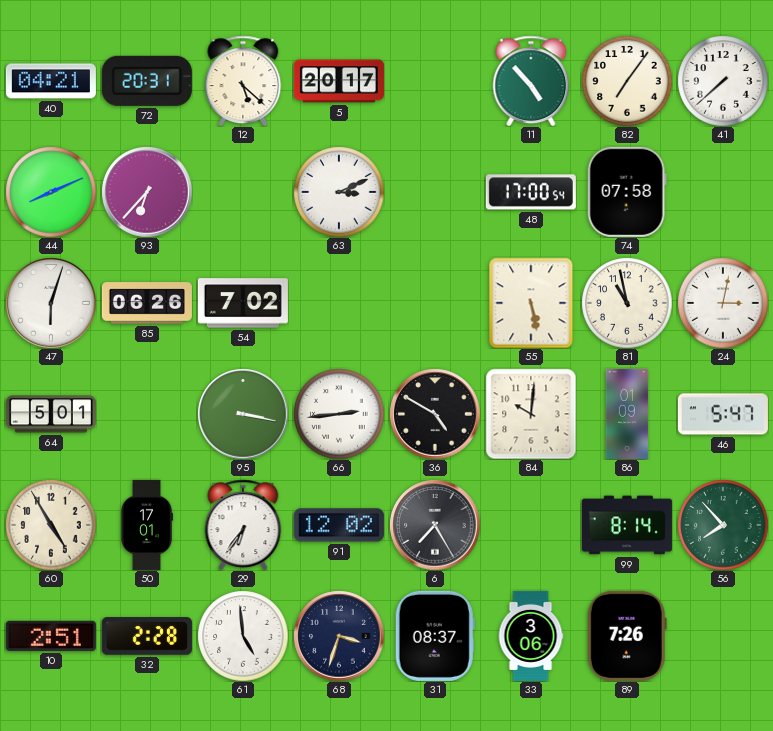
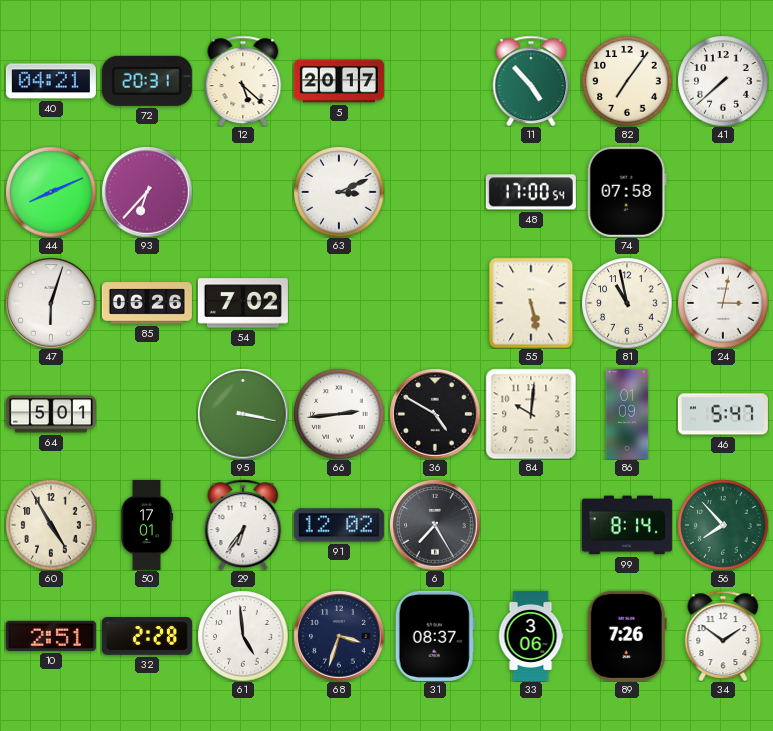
34: none -> 1:51
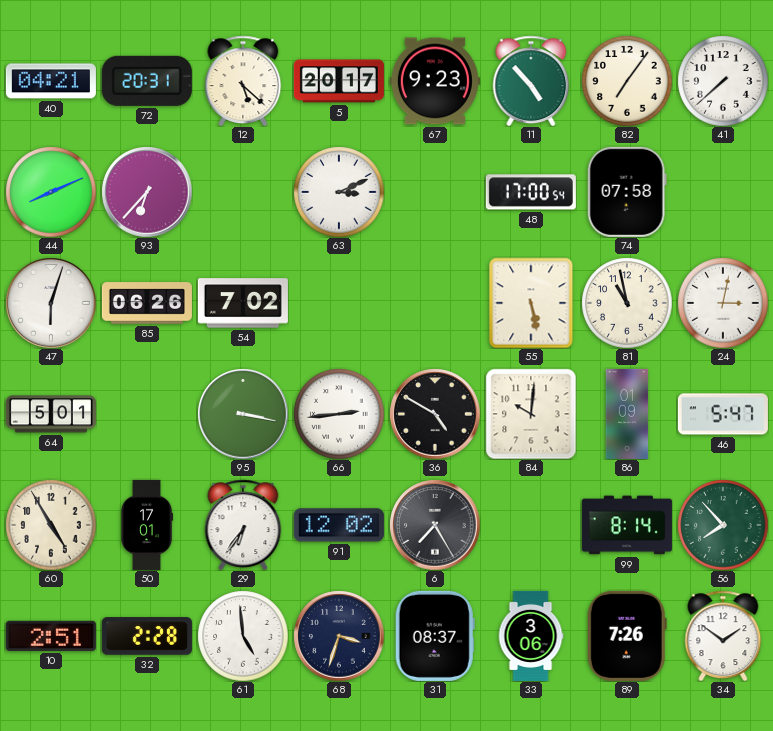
67: none -> 9:23
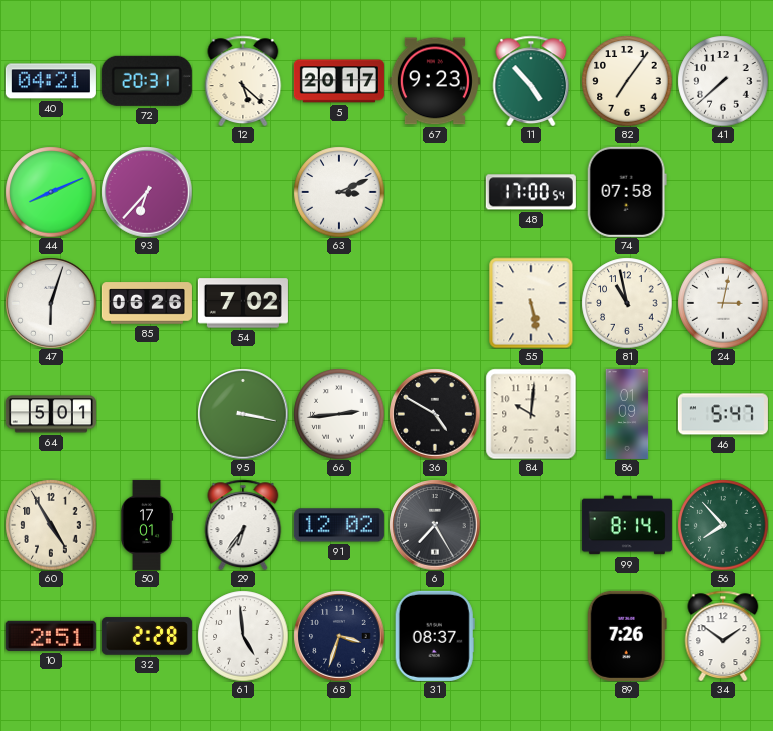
33: 3:06 -> none
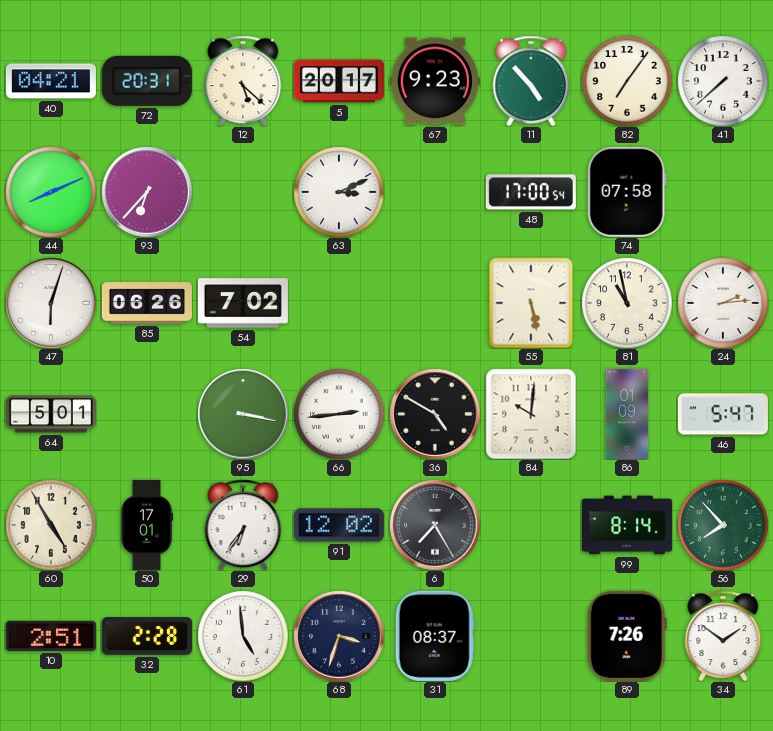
24: 3:02 -> 2:14
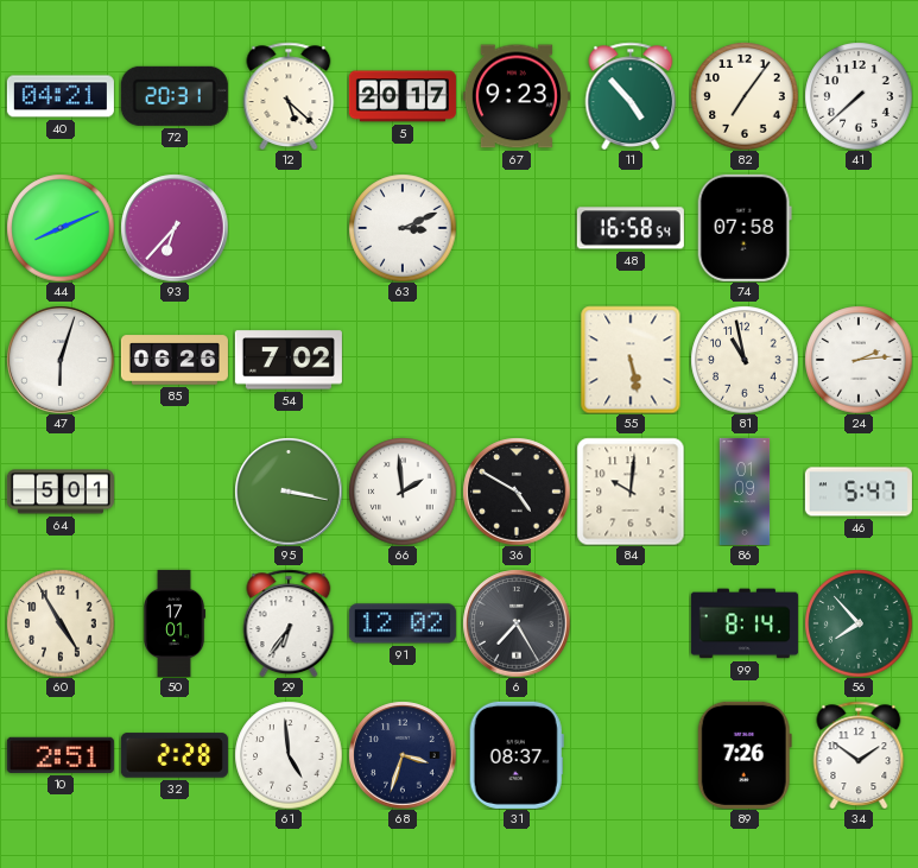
48: 17:00 -> 16:58
66: 2:44 -> 1:59
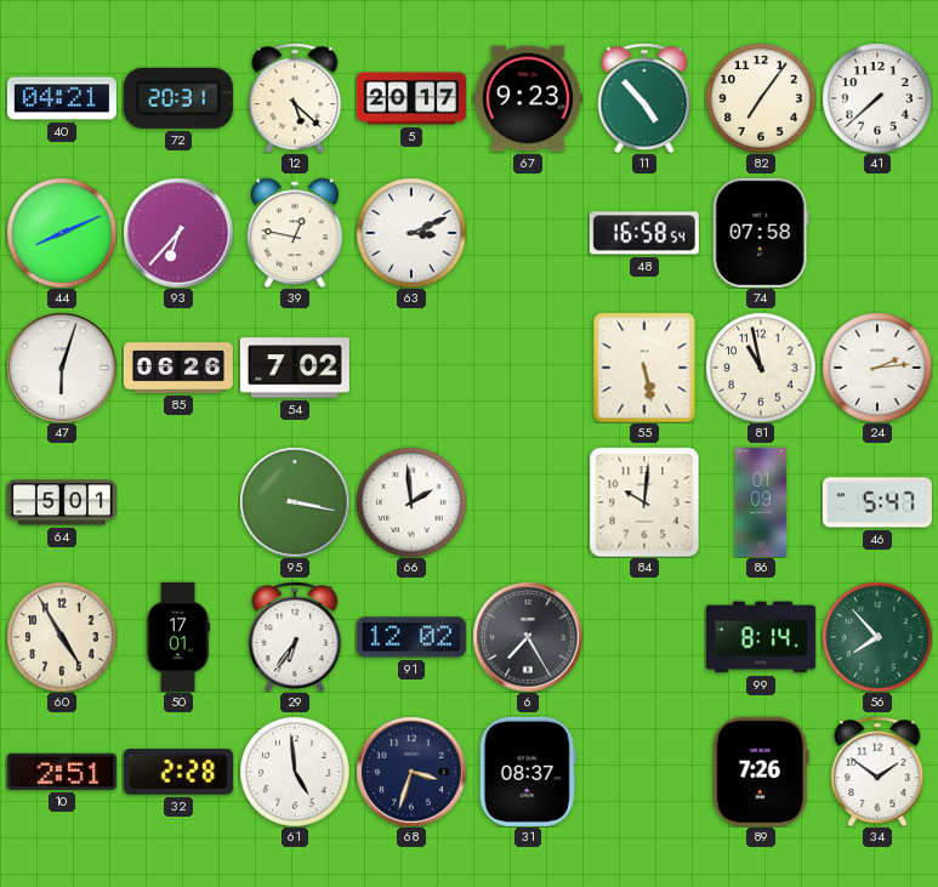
39: none -> 12:47
36: 4:50 -> none
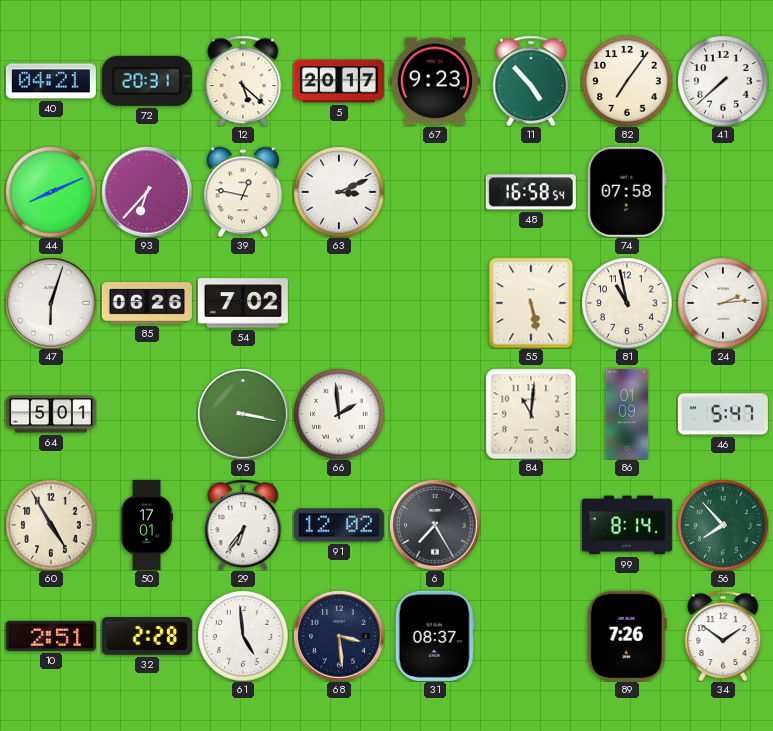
84: 10:01 -> 11:01
68: 3:33 -> 3:29
